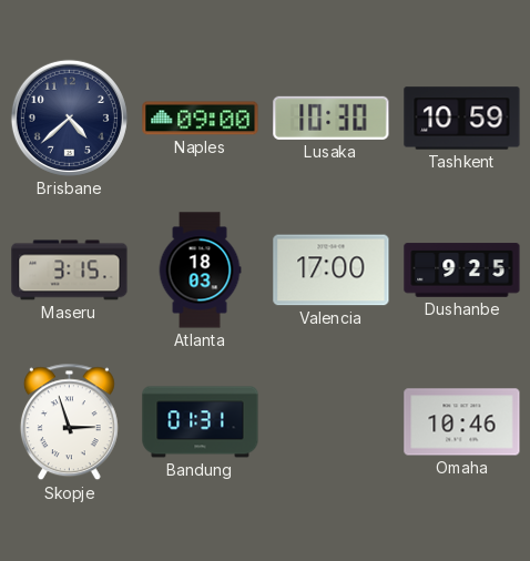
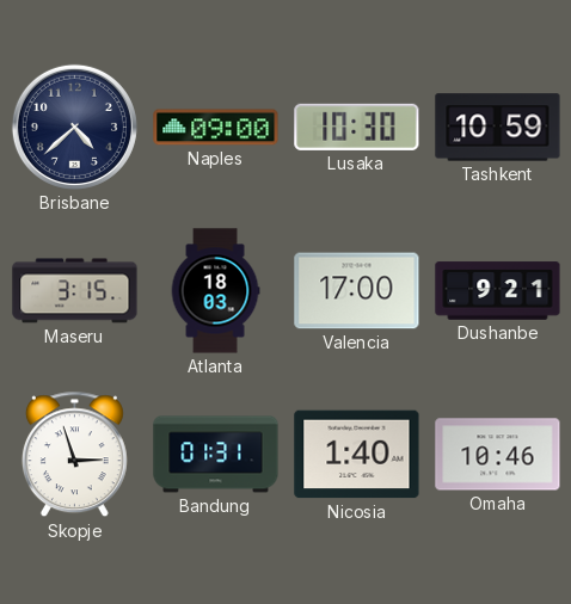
Dushanbe: 9:25 -> 9:21
Nicosia: none -> 1:40
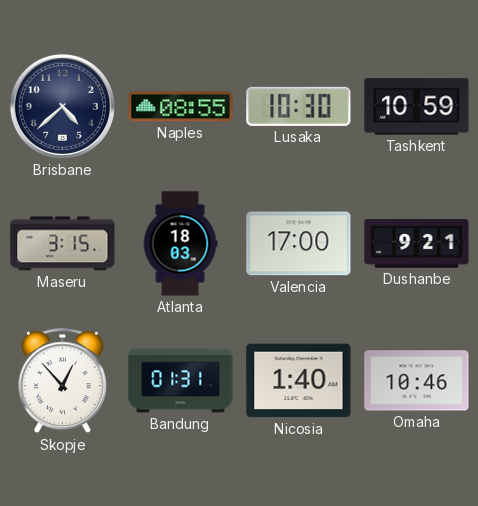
Naples: 09:00 -> 08:55
Skopje: 2:57 -> 12:53
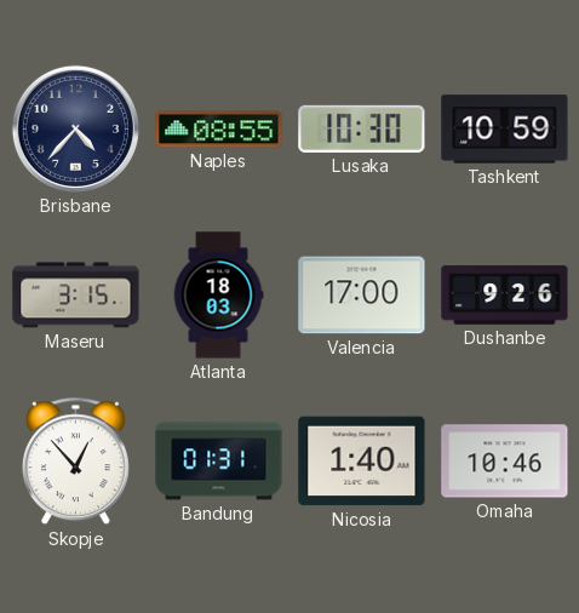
Brisbane: 4:38 -> 4:37
Dushanbe: 9:21 -> 9:26
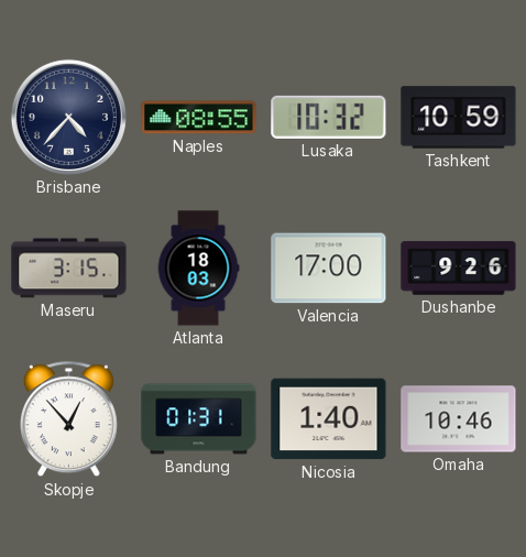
Lusaka: 10:30 -> 10:32
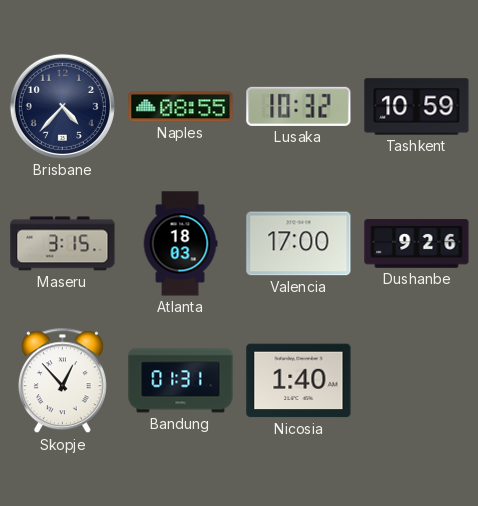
Omaha: 10:46 -> none
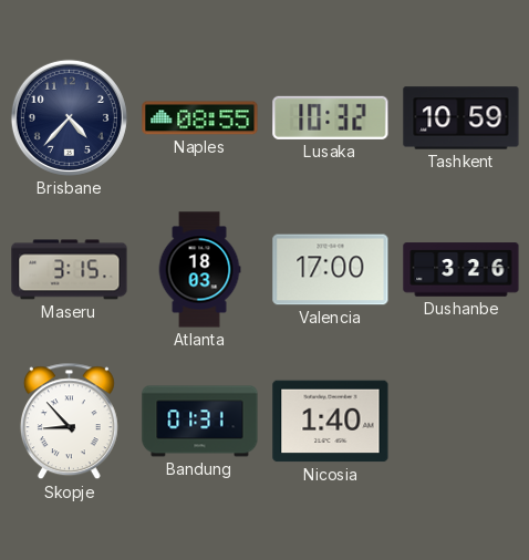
Dushanbe: 9:26 -> 3:26
Skopje: 12:53 -> 8:53
